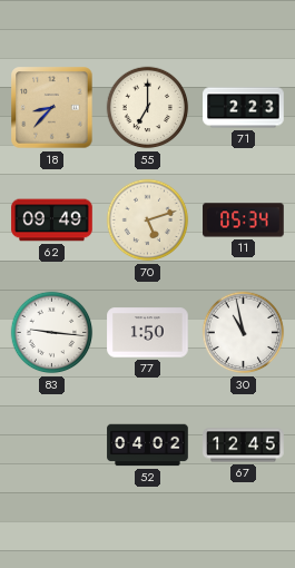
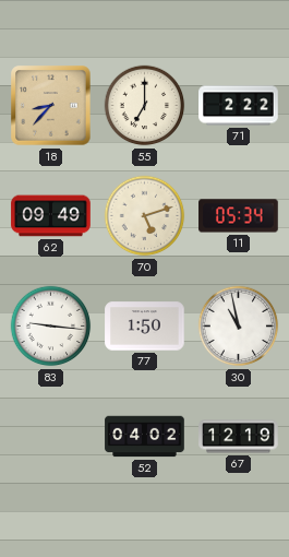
71: 2:23 -> 2:22
67: 12:45 -> 12:19
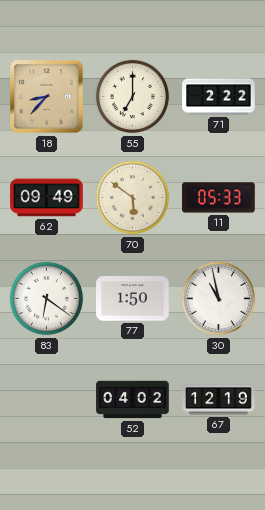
70: 5:12 -> 5:51
11: 05:34 -> 05:33
83: 9:16 -> 6:21
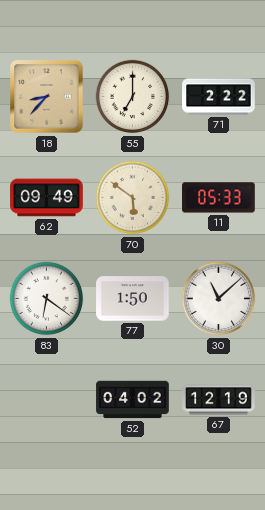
30: 10:58 -> 11:08
